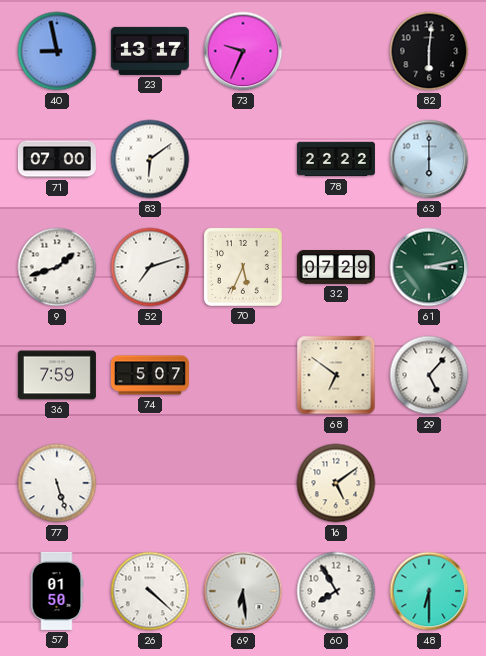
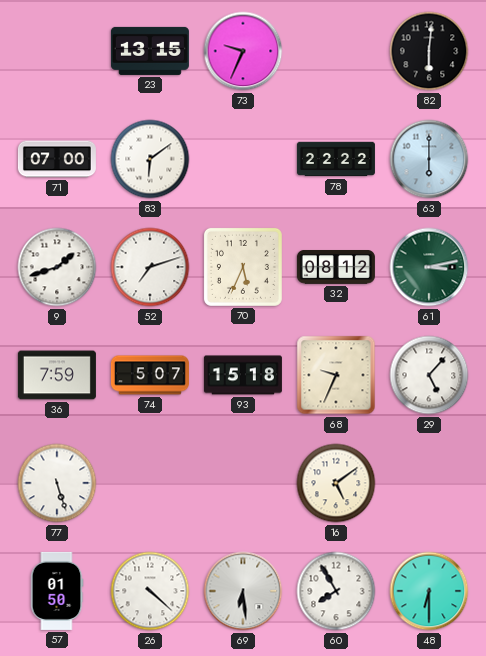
40: 8:58 -> none
23: 13:17 -> 13:15
32: 07:29 -> 08:12
93: none -> 15:18
68: 6:51 -> 9:34
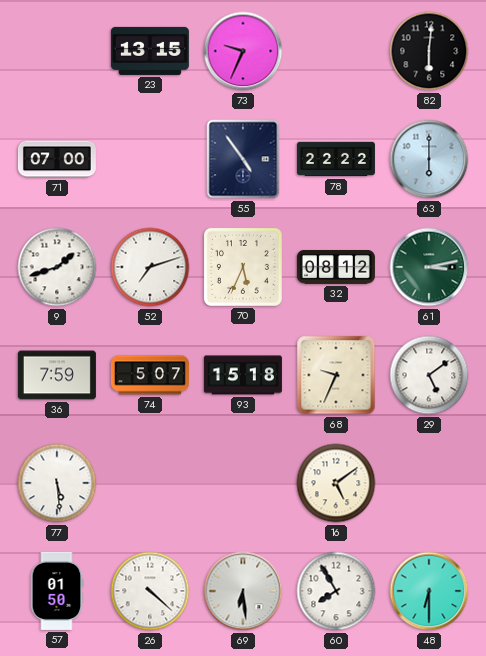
83: 6:09 -> none
55: none -> 4:54
29: 5:07 -> 5:09
77: 5:27 -> 5:29
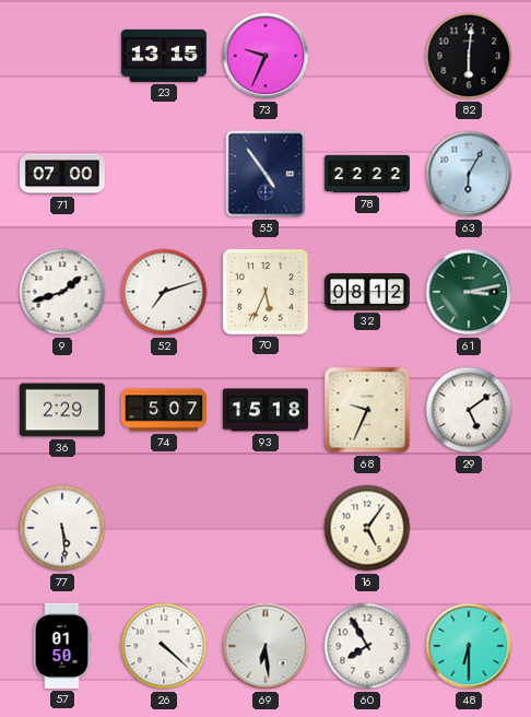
63: 6:00 -> 6:05
36: 7:59 -> 2:29
16: 5:09 -> 5:06
